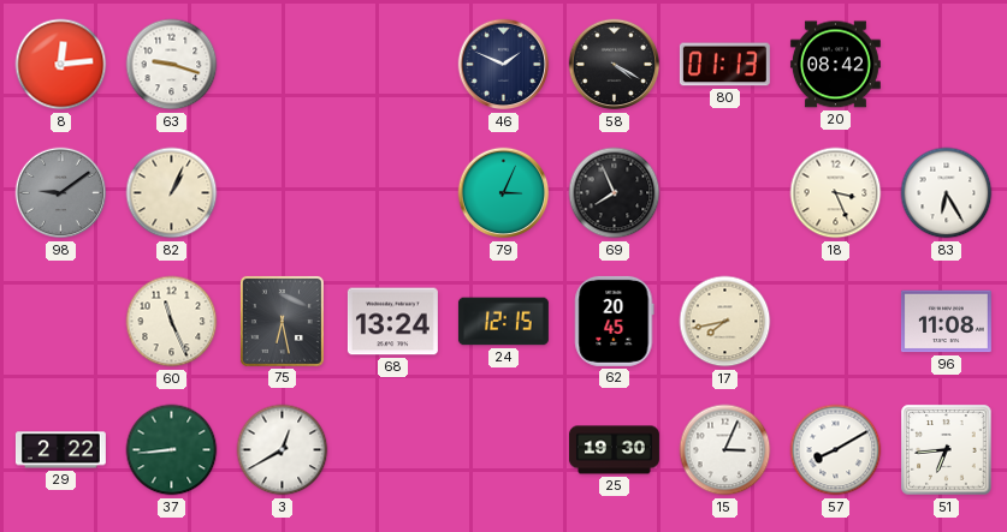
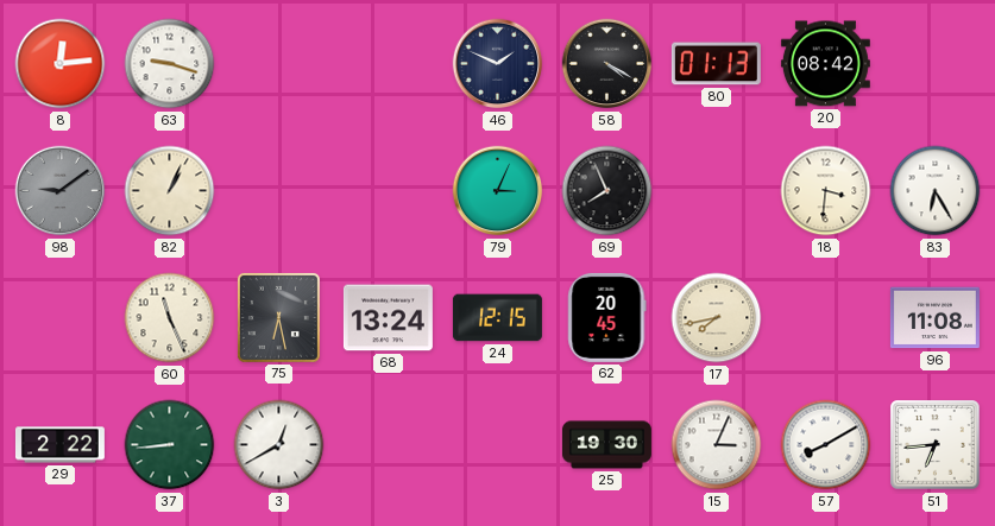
18: 3:26 -> 3:31
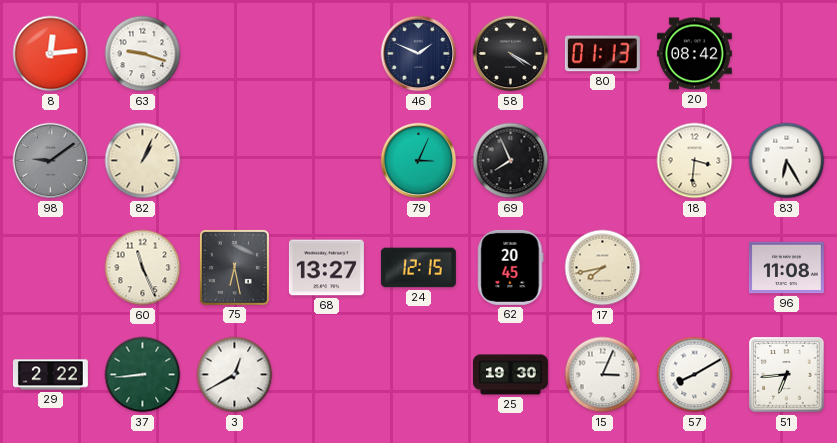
68: 13:24 -> 13:27
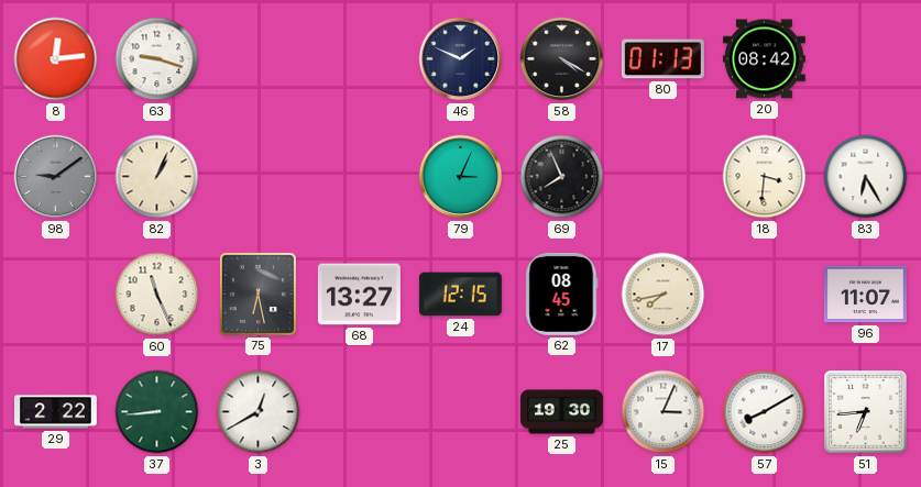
62: 20:45 -> 08:45
96: 11:08 -> 11:07
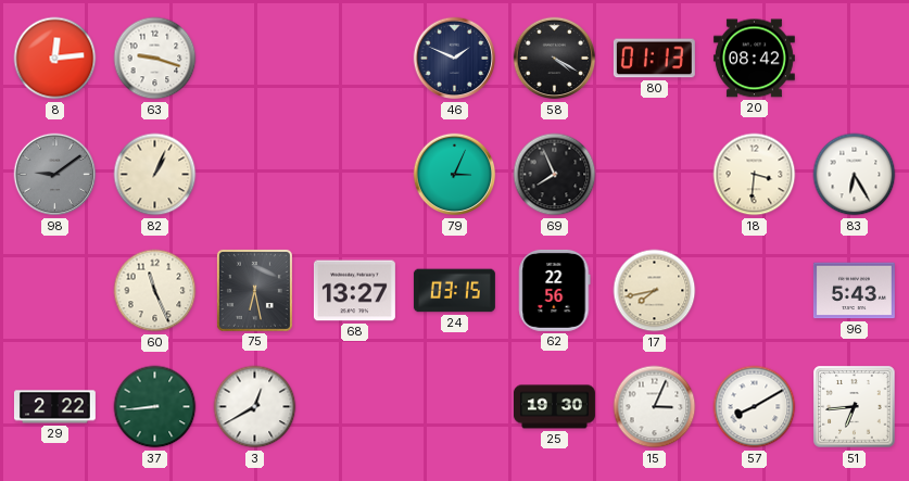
24: 12:15 -> 03:15
62: 08:45 -> 22:56
96: 11:07 -> 5:43
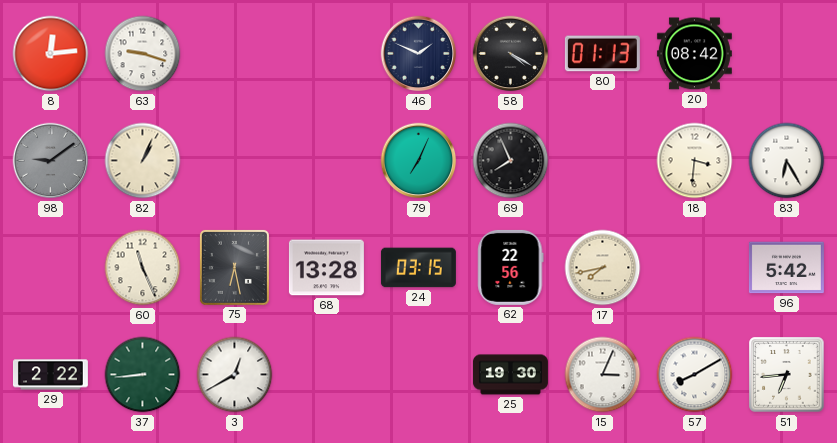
79: 3:04 -> 7:04
68: 13:27 -> 13:28
96: 5:43 -> 5:42
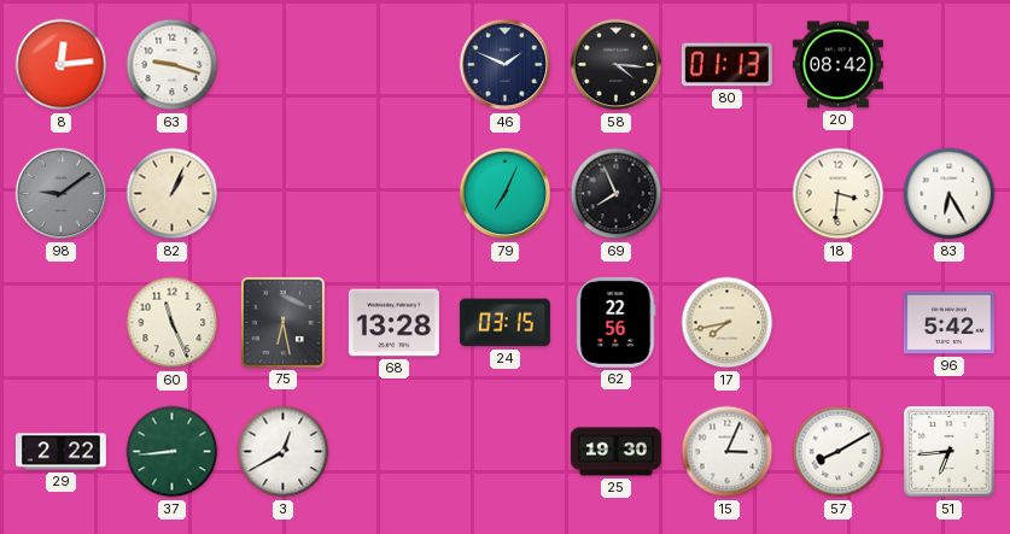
58: 4:20 -> 4:16
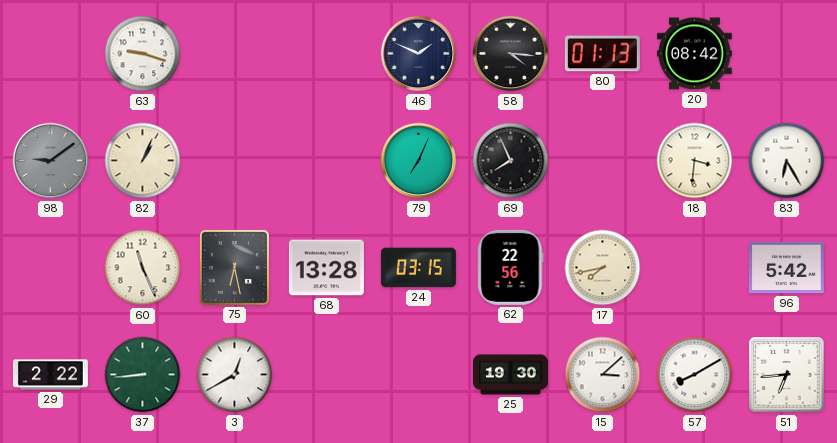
8: 12:14 -> none
15: 3:04 -> 3:08
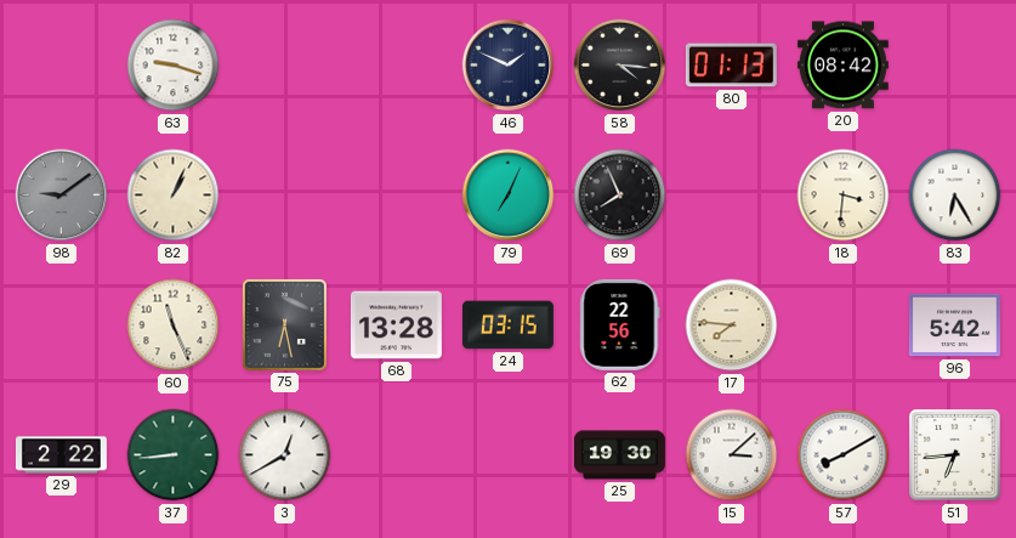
17: 7:43 -> 7:46
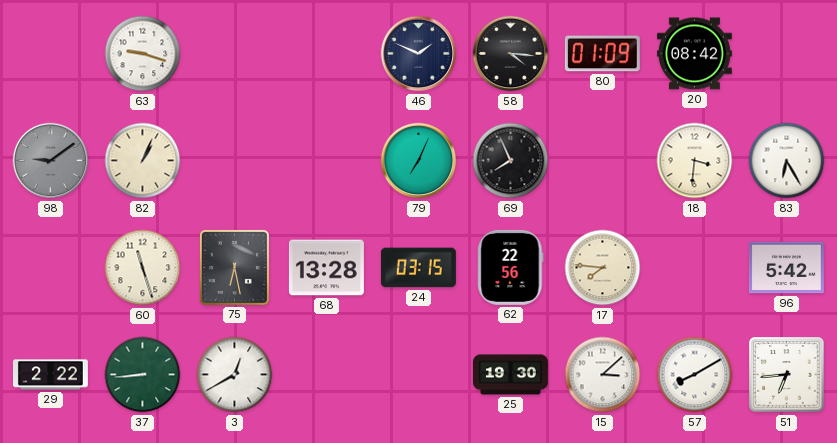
80: 01:13 -> 01:09
60: 11:26 -> 11:27
